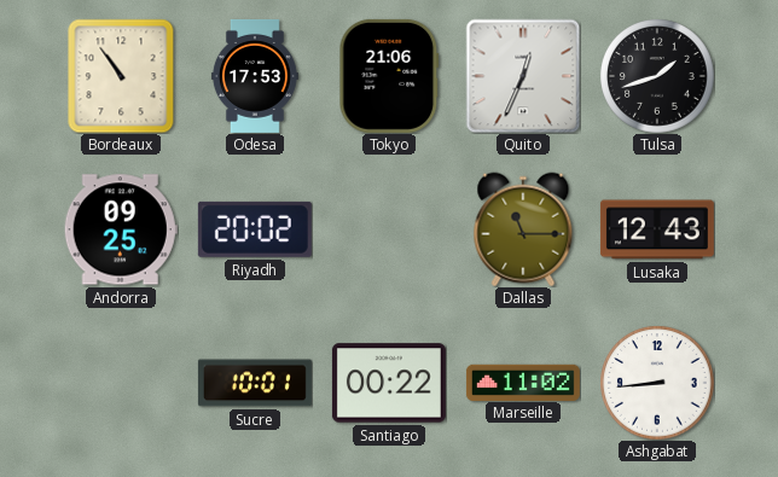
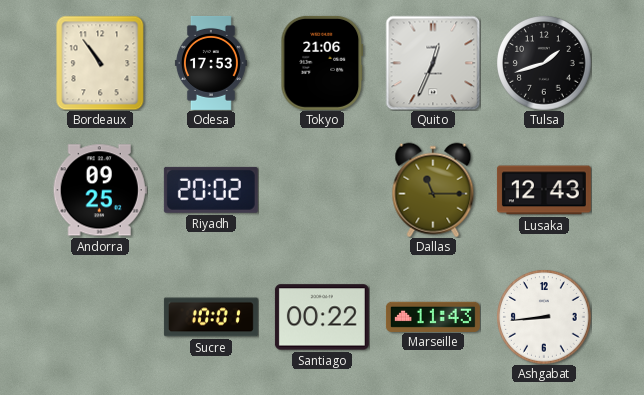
Marseille: 11:02 -> 11:43
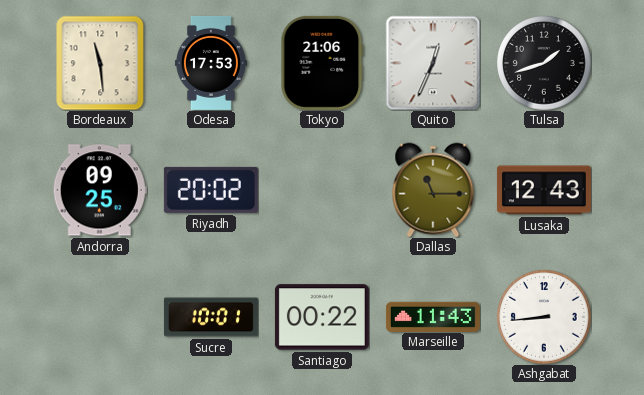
Bordeaux: 10:54 -> 11:29
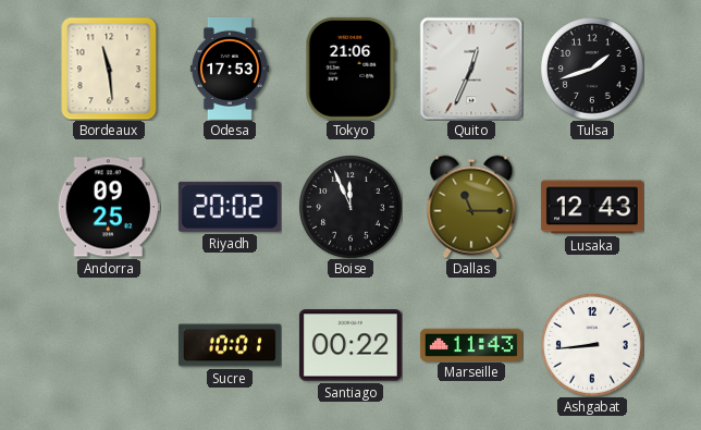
Boise: none -> 11:56
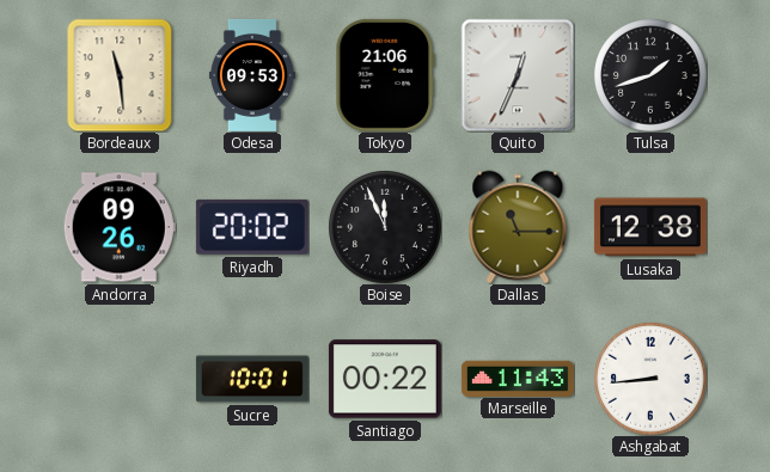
Odesa: 17:53 -> 09:53
Andorra: 09:25 -> 09:26
Lusaka: 12:43 -> 12:38
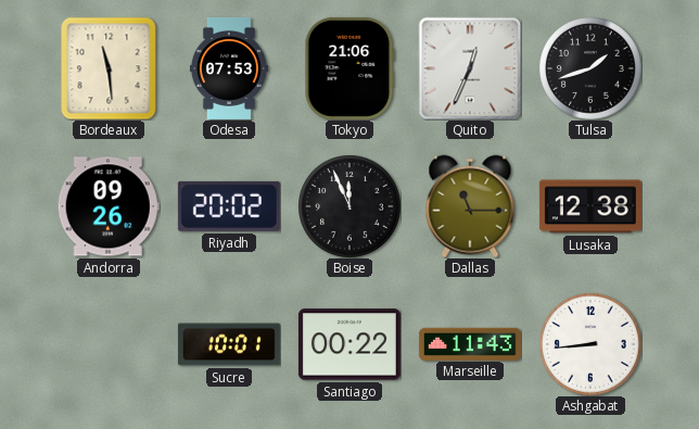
Odesa: 09:53 -> 07:53
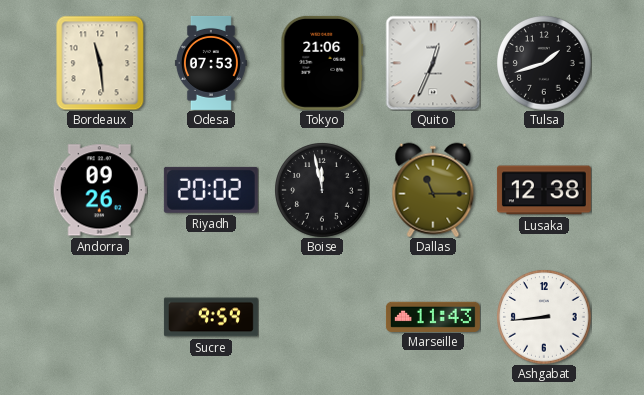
Boise: 11:56 -> 11:58
Sucre: 10:01 -> 9:59
Santiago: 00:22 -> none
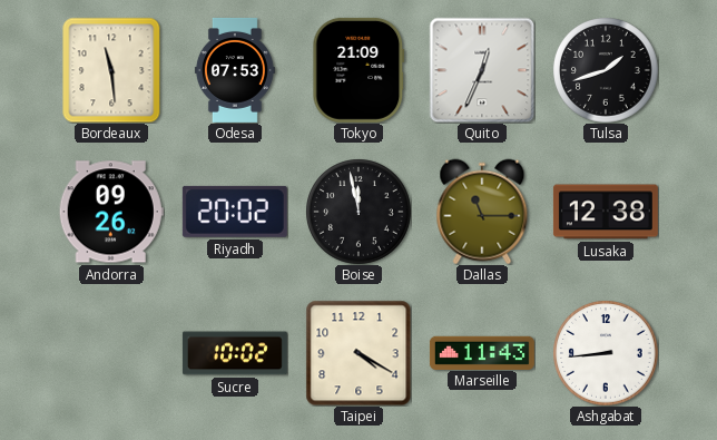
Tokyo: 21:06 -> 21:09
Sucre: 9:59 -> 10:02
Taipei: none -> 4:20
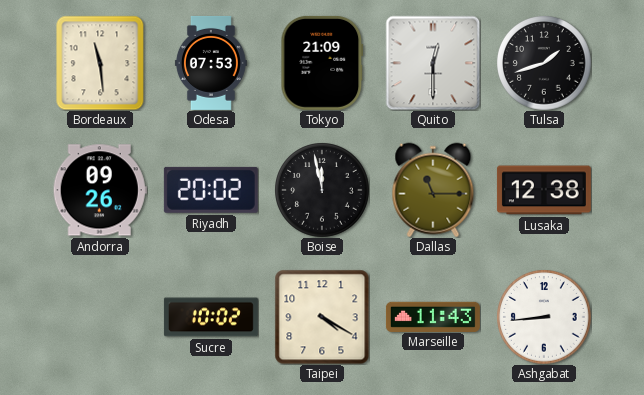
Quito: 12:34 -> 12:30
